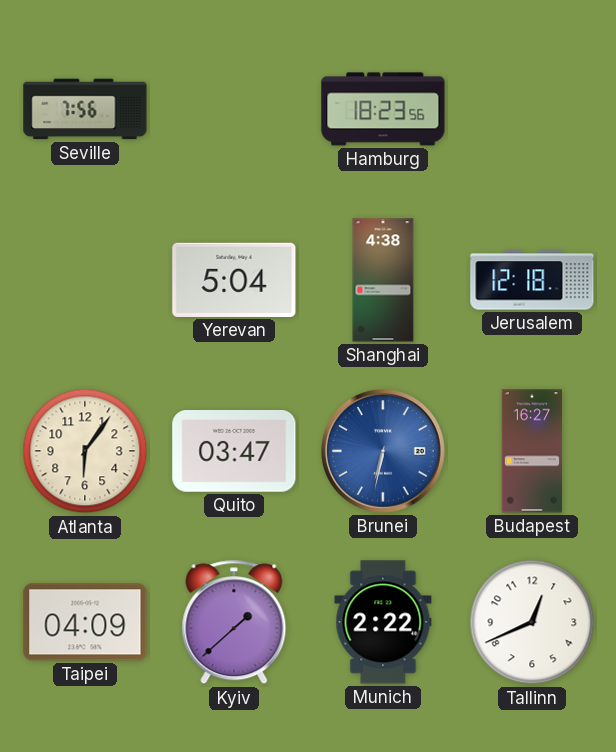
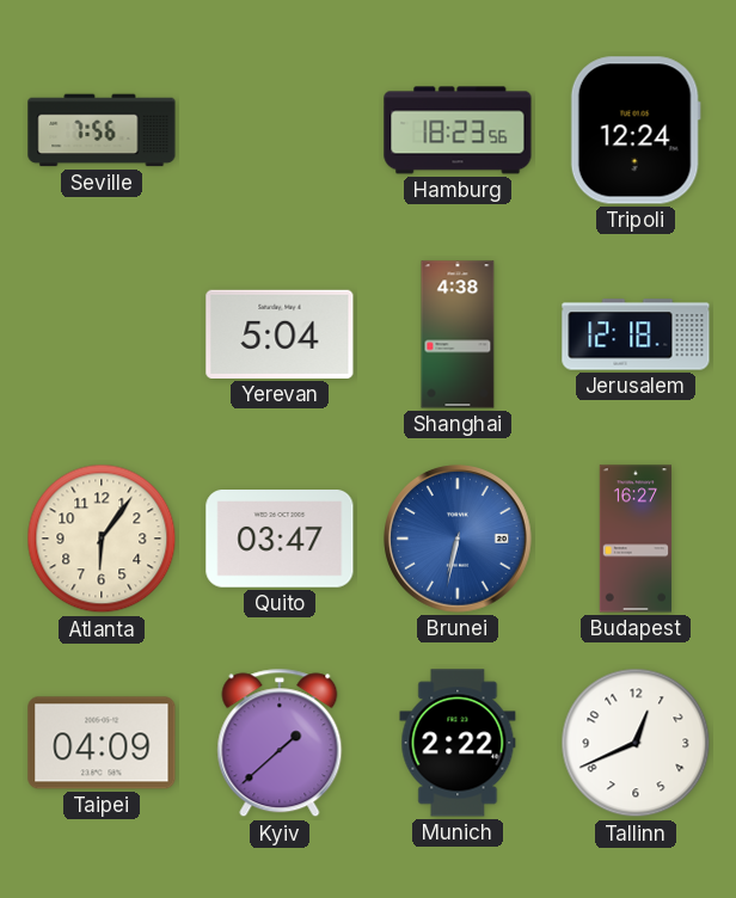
Tripoli: none -> 12:24
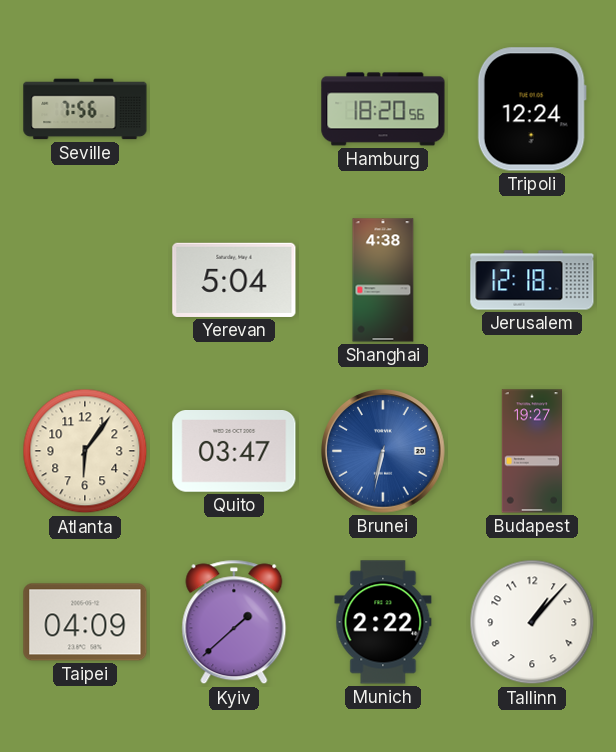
Hamburg: 18:23 -> 18:20
Budapest: 16:27 -> 19:27
Tallinn: 12:41 -> 1:07
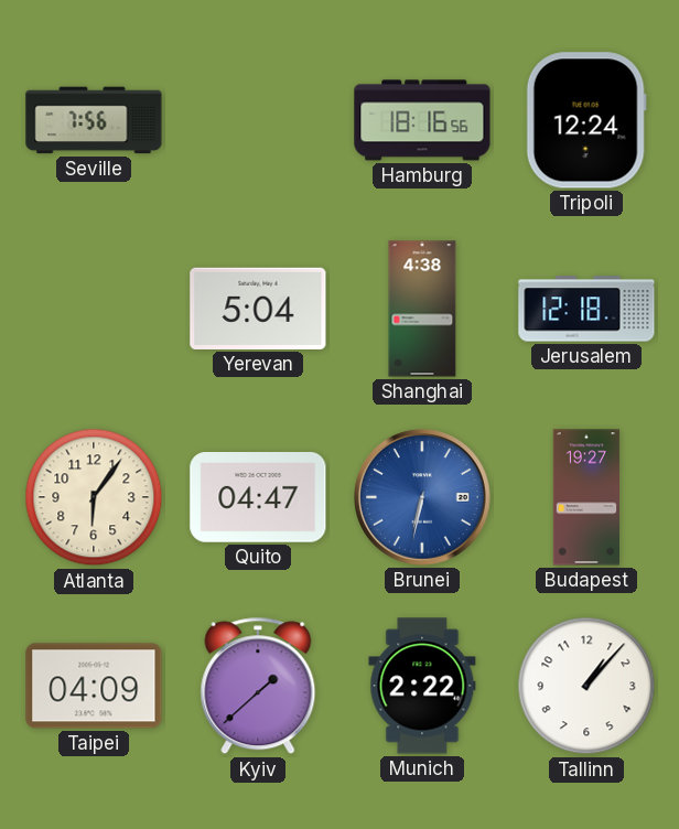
Hamburg: 18:20 -> 18:16
Quito: 03:47 -> 04:47
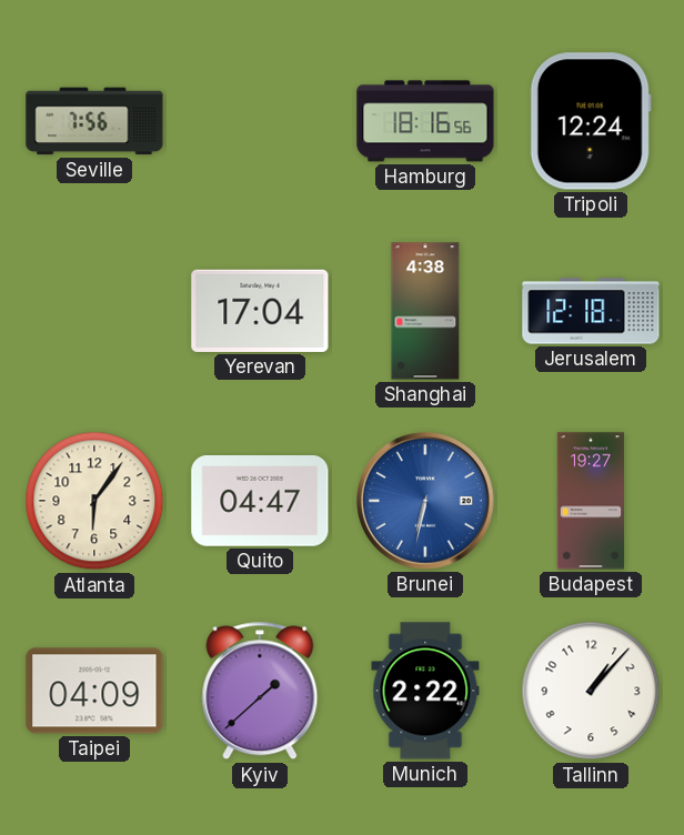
Yerevan: 5:04 -> 17:04
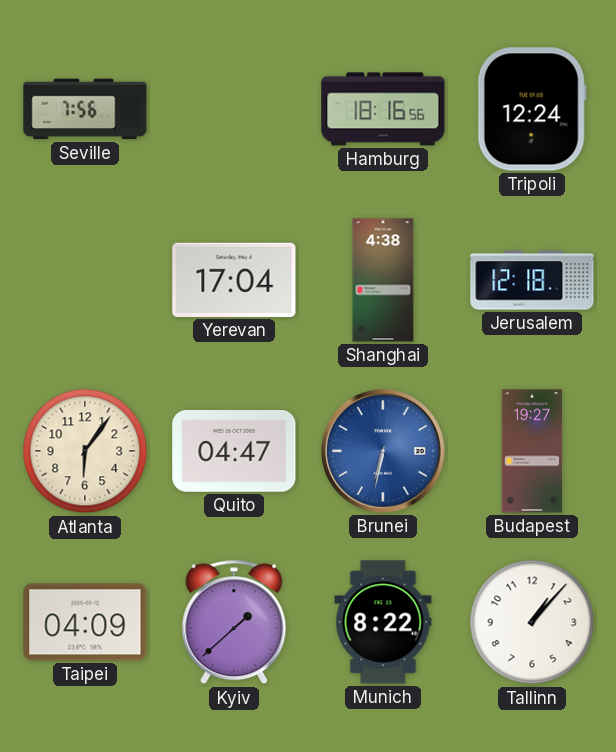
Munich: 2:22 -> 8:22
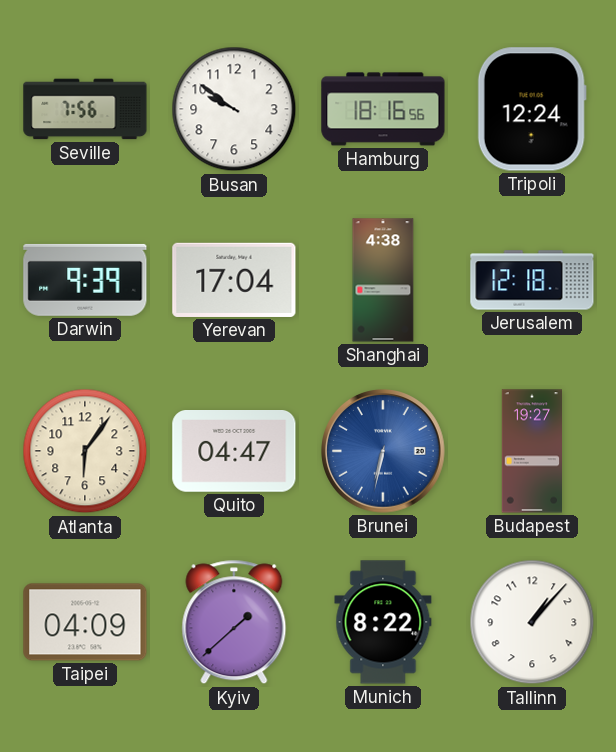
Busan: none -> 9:51
Darwin: none -> 9:39
